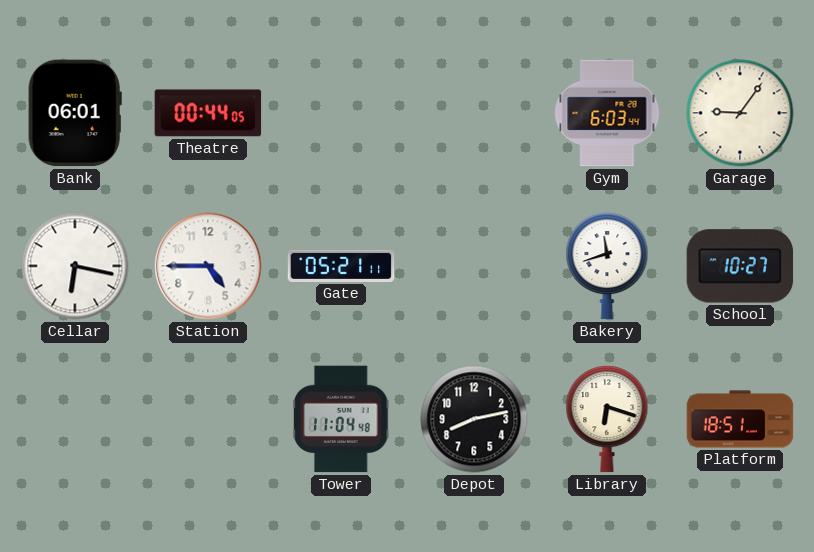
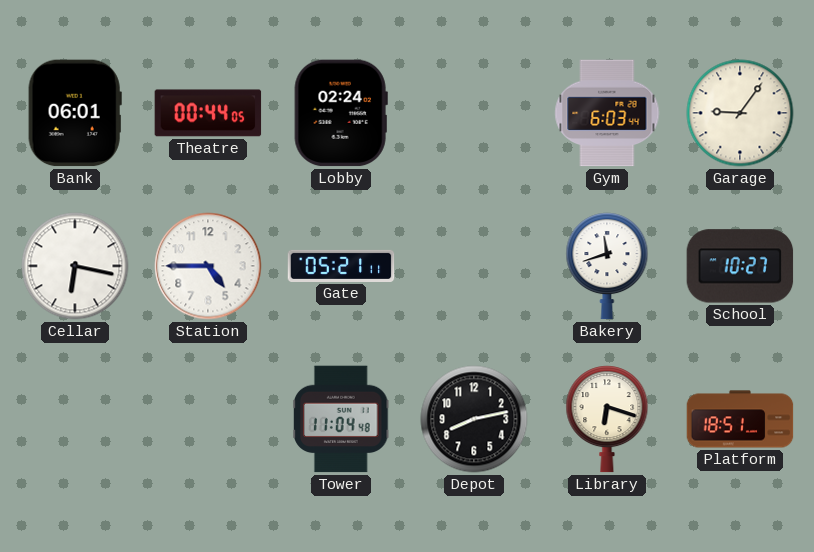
Lobby: none -> 02:24
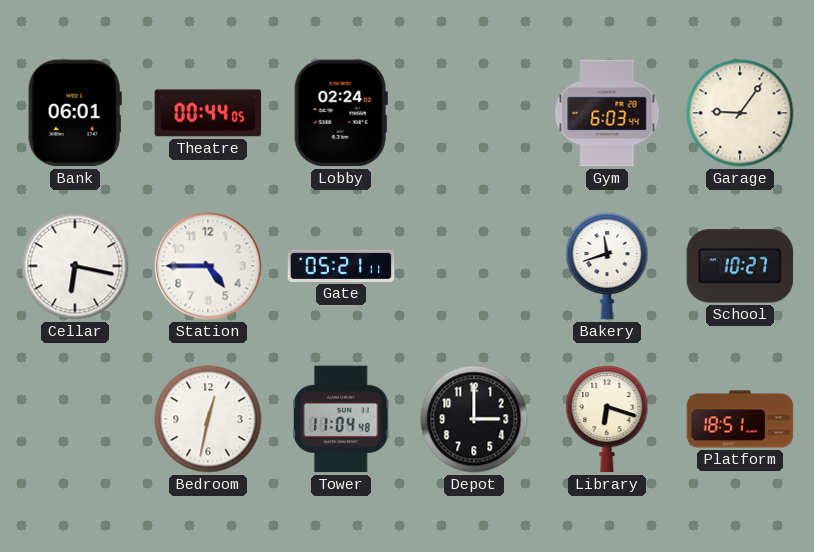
Bedroom: none -> 12:32
Depot: 8:13 -> 3:00
